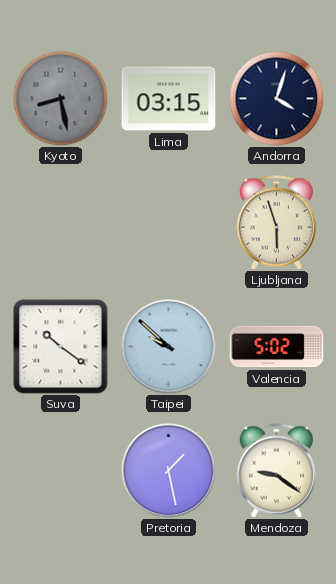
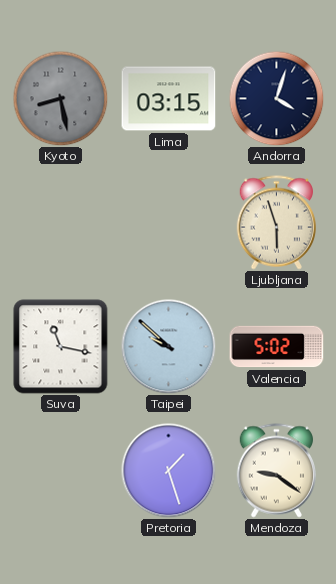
Suva: 10:21 -> 11:17
Pretoria: 1:28 -> 1:27
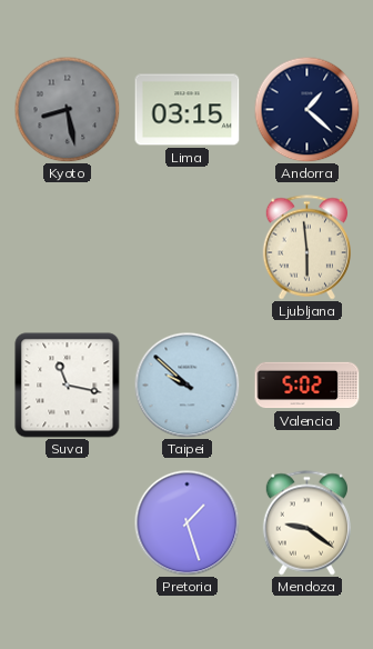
Andorra: 4:03 -> 1:22
Ljubljana: 5:57 -> 5:59
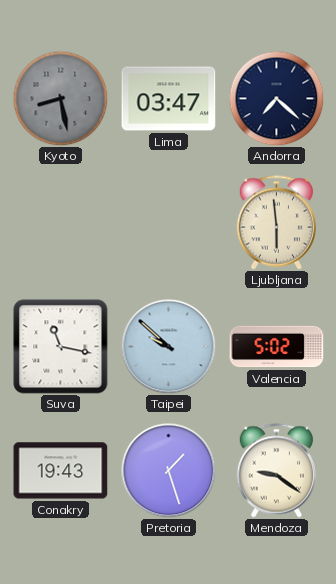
Lima: 03:15 -> 03:47
Andorra: 1:22 -> 7:22
Conakry: none -> 19:43
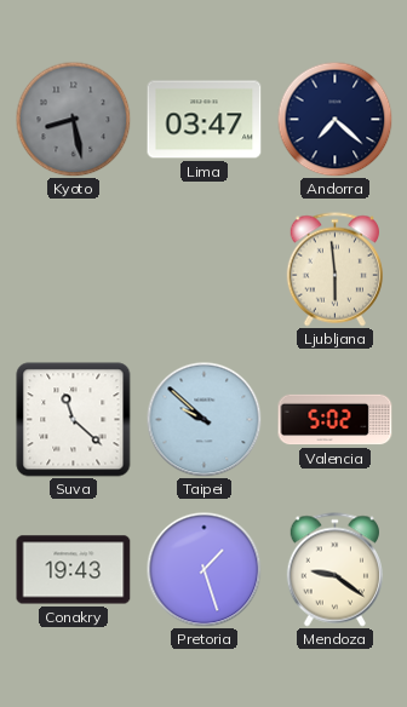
Suva: 11:17 -> 11:22
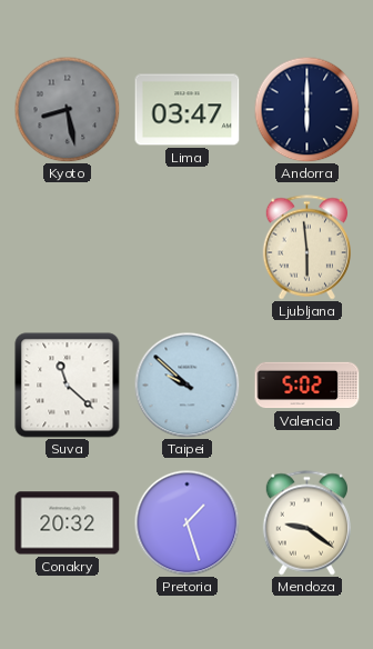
Andorra: 7:22 -> 6:00
Conakry: 19:43 -> 20:32
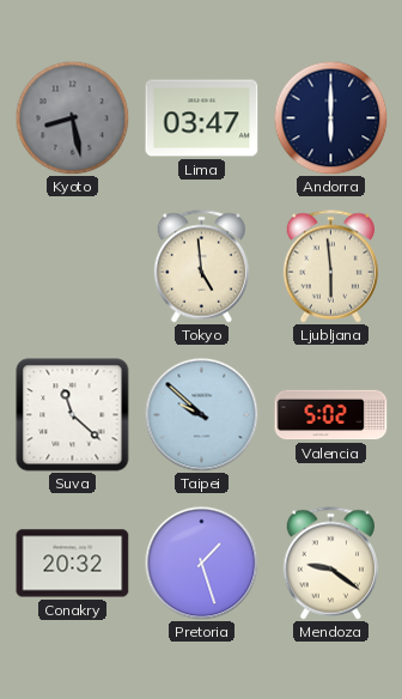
Tokyo: none -> 4:59
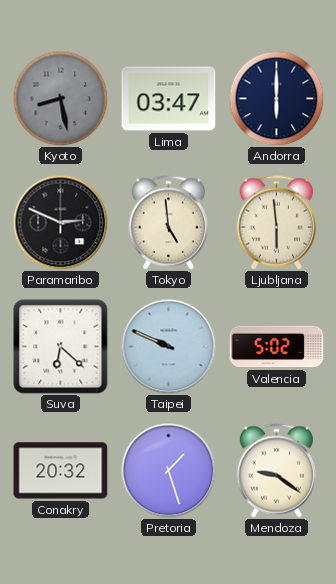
Paramaribo: none -> 2:49
Suva: 11:22 -> 6:22
Taipei: 9:52 -> 9:49
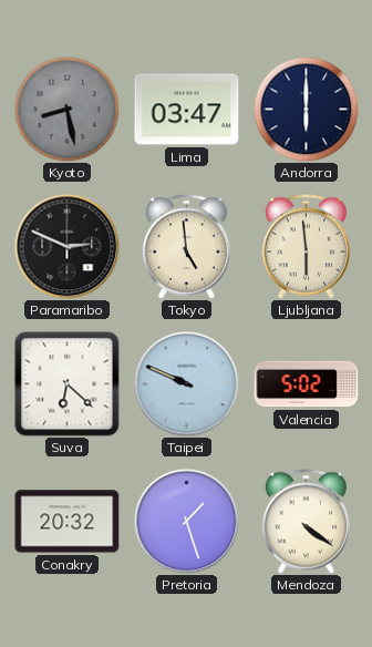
Mendoza: 9:21 -> 4:21
